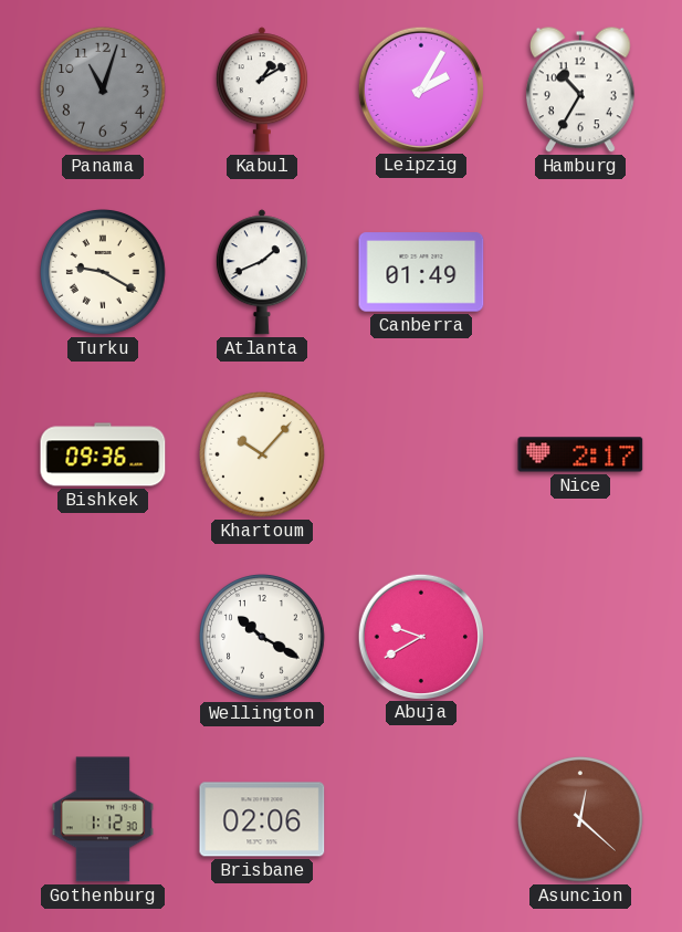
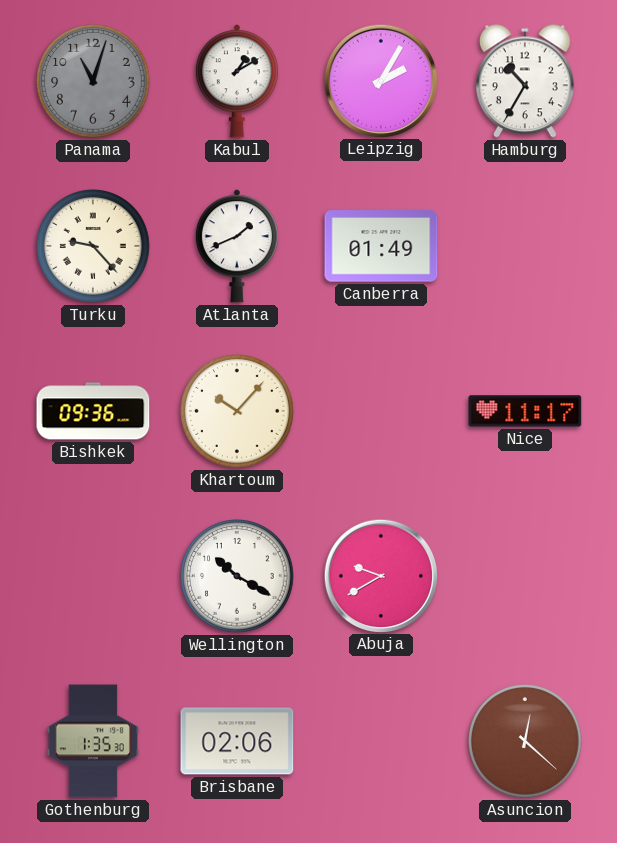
Turku: 9:20 -> 9:23
Nice: 2:17 -> 11:17
Gothenburg: 1:12 -> 1:35
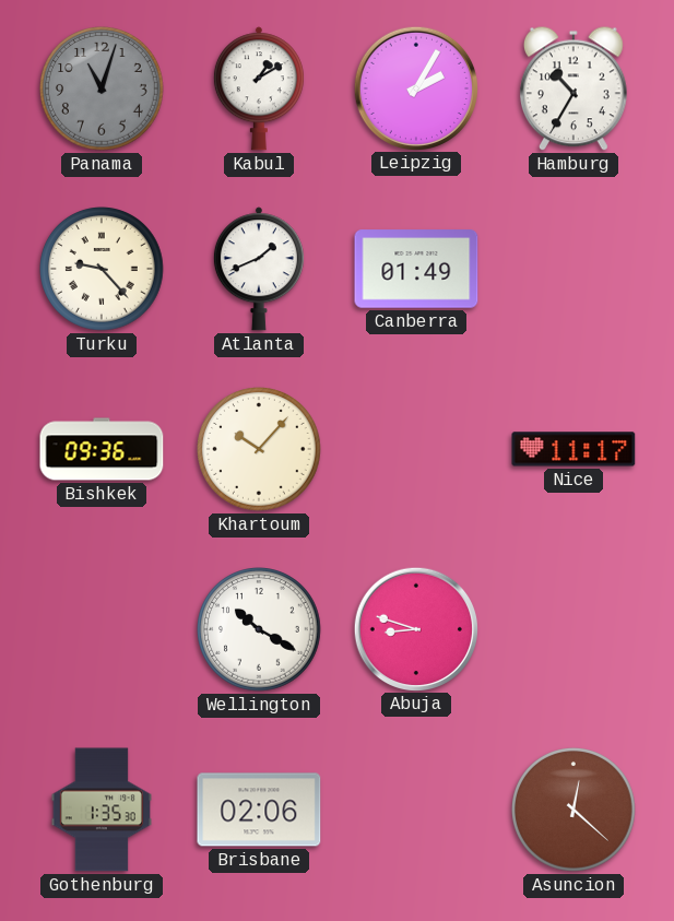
Abuja: 9:40 -> 8:48
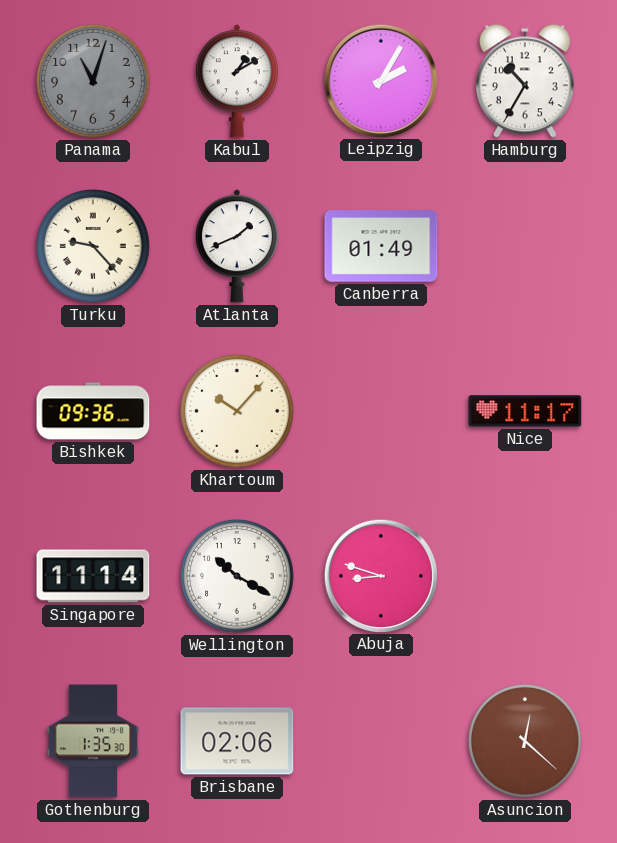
Singapore: none -> 11:14
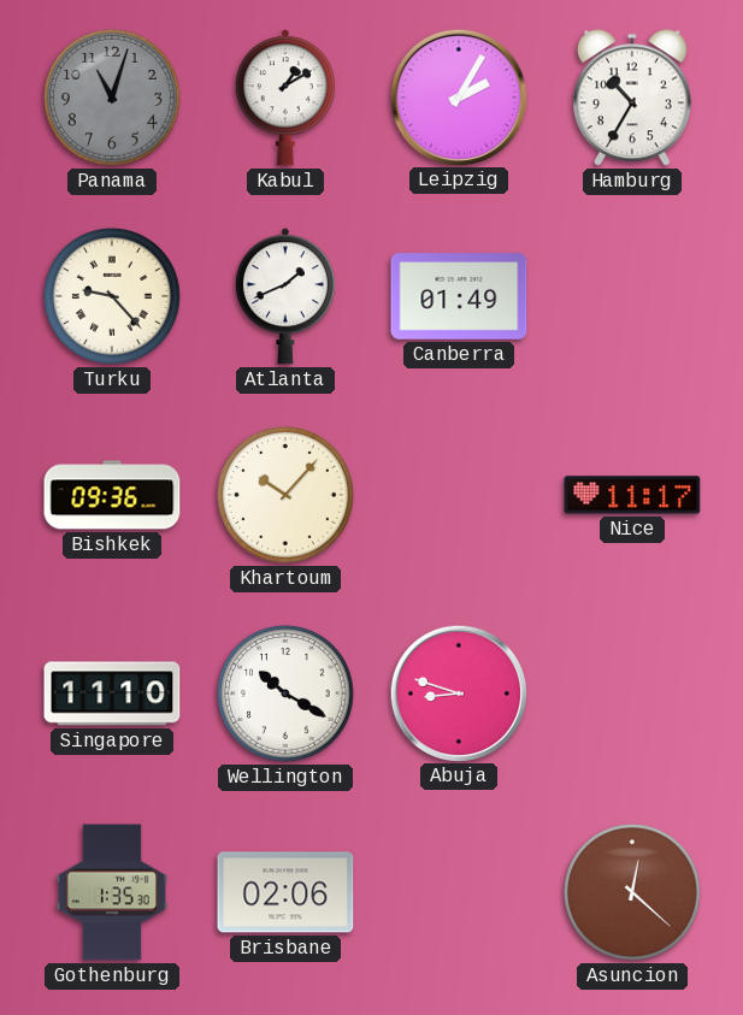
Singapore: 11:14 -> 11:10
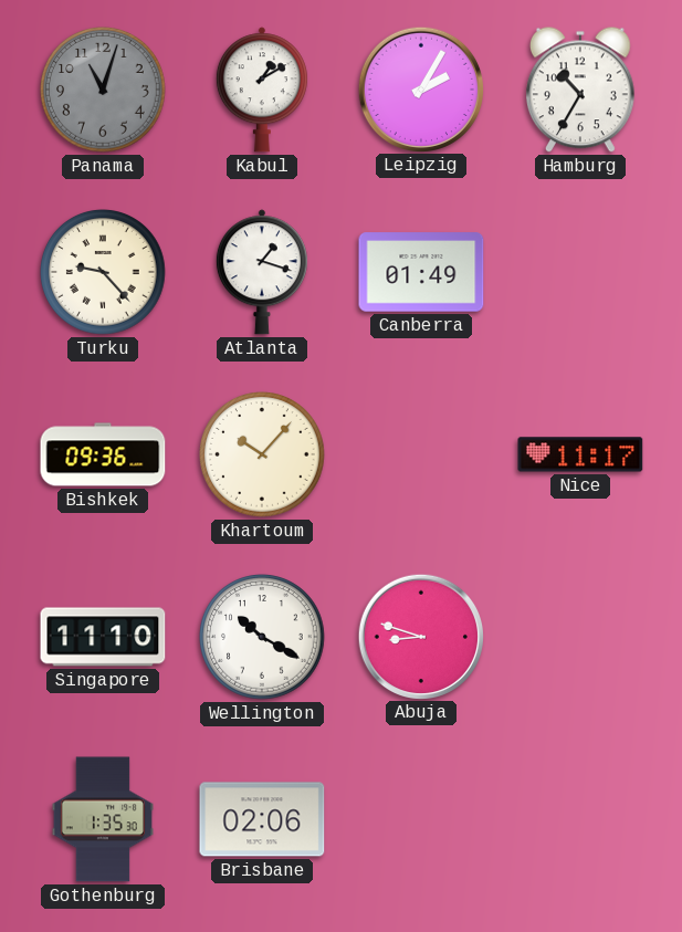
Atlanta: 1:41 -> 1:18
Asuncion: 12:22 -> none
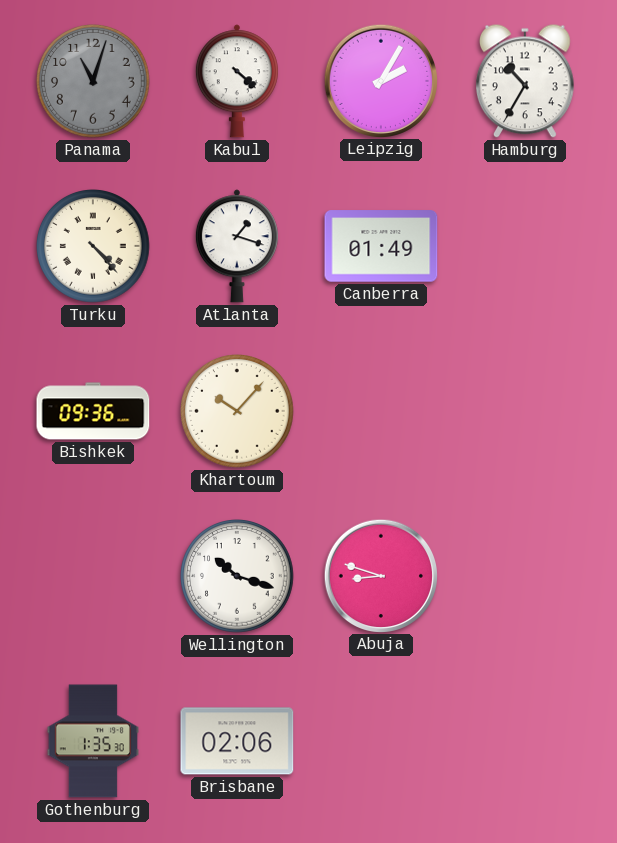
Kabul: 1:10 -> 4:22
Turku: 9:23 -> 4:23
Nice: 11:17 -> none
Singapore: 11:10 -> none
Wellington: 10:20 -> 10:18
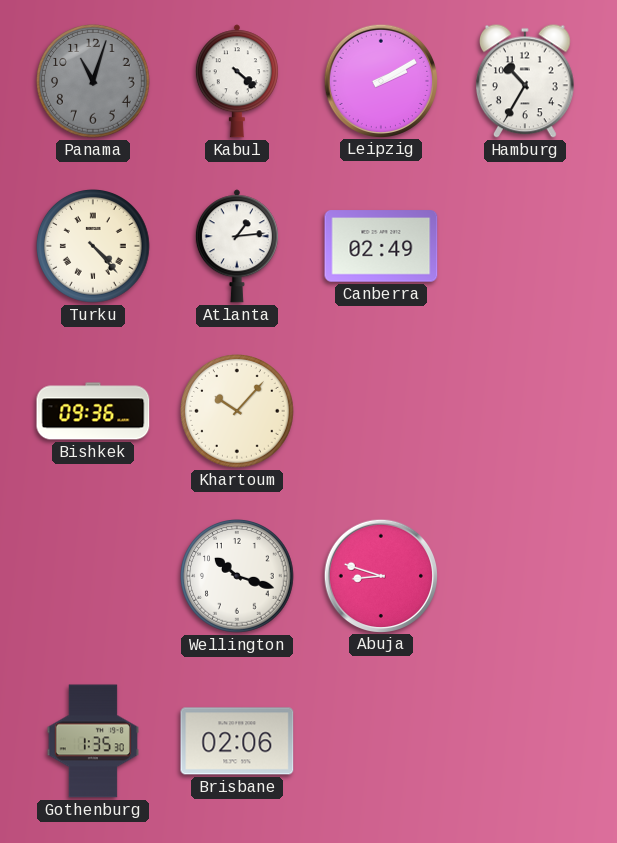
Leipzig: 2:05 -> 2:10
Atlanta: 1:18 -> 1:14
Canberra: 01:49 -> 02:49
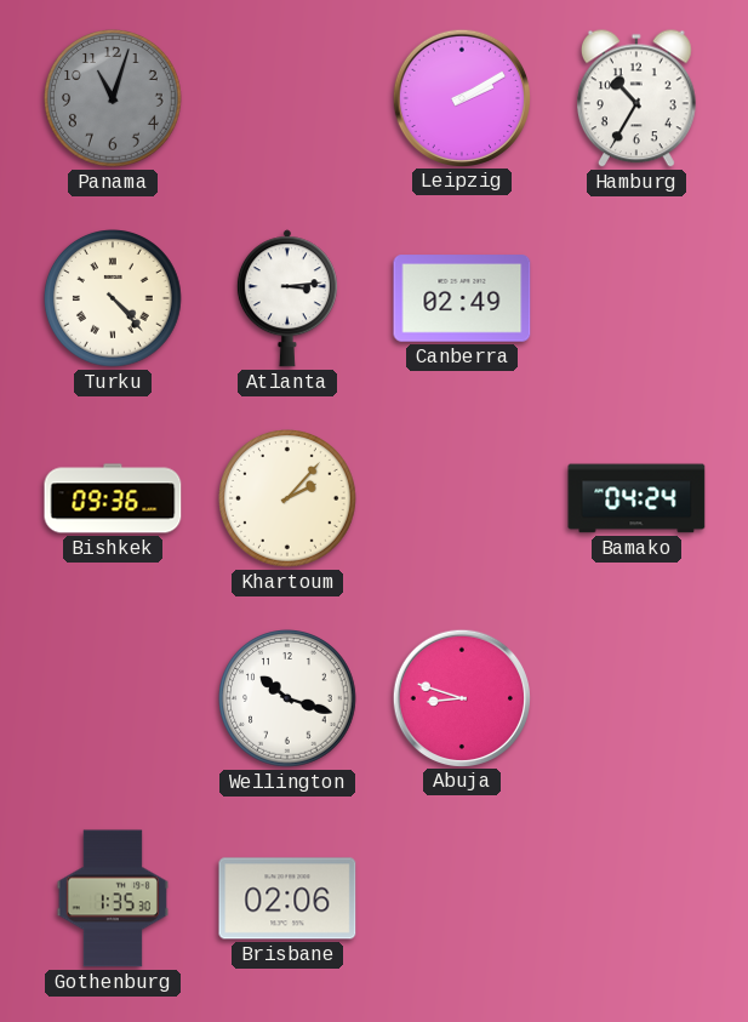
Kabul: 4:22 -> none
Atlanta: 1:14 -> 3:14
Khartoum: 10:07 -> 2:07
Bamako: none -> 04:24
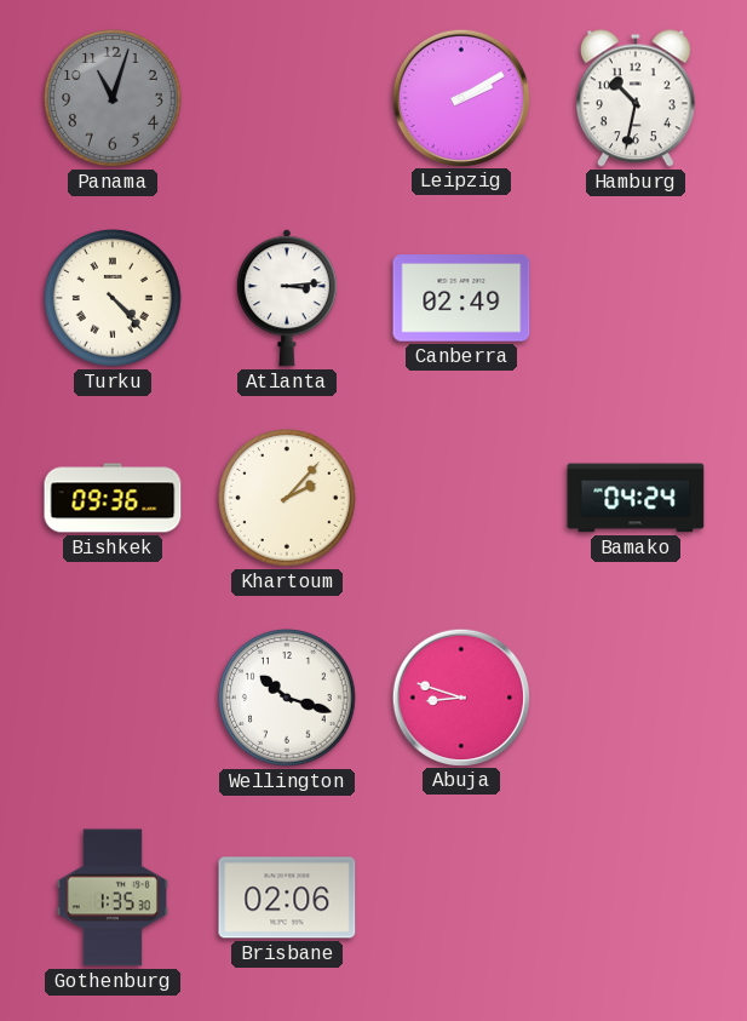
Hamburg: 10:35 -> 10:32
